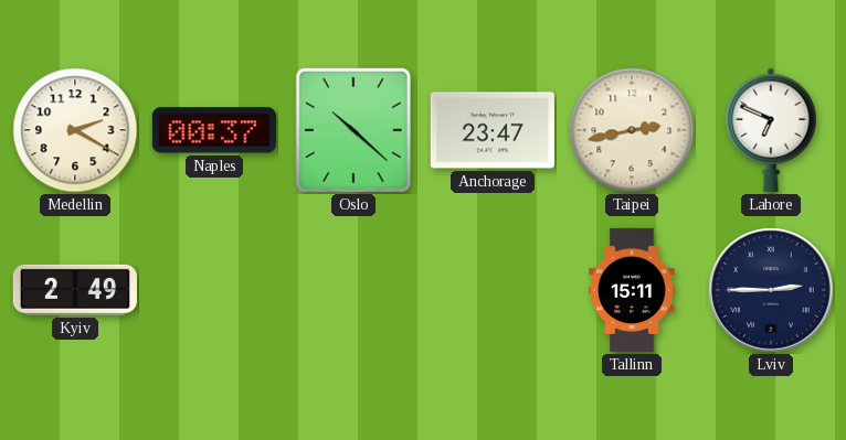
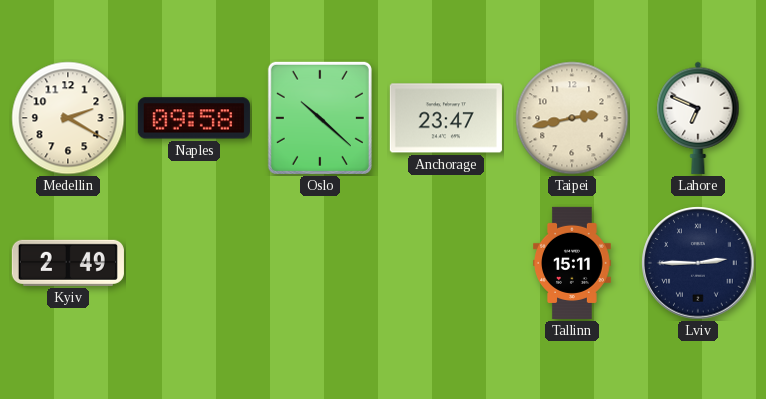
Naples: 00:37 -> 09:58
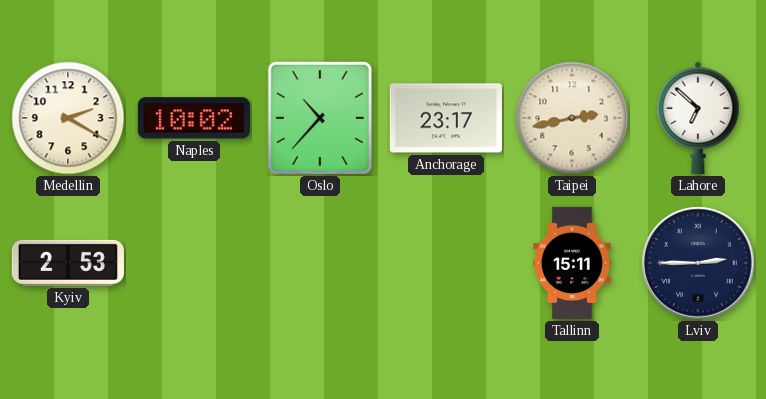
Naples: 09:58 -> 10:02
Oslo: 10:22 -> 10:37
Anchorage: 23:47 -> 23:17
Lahore: 6:49 -> 6:52
Kyiv: 2:49 -> 2:53
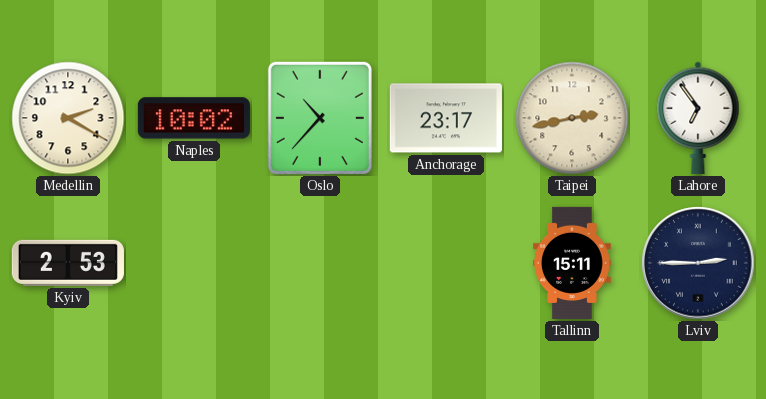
Lahore: 6:52 -> 6:54
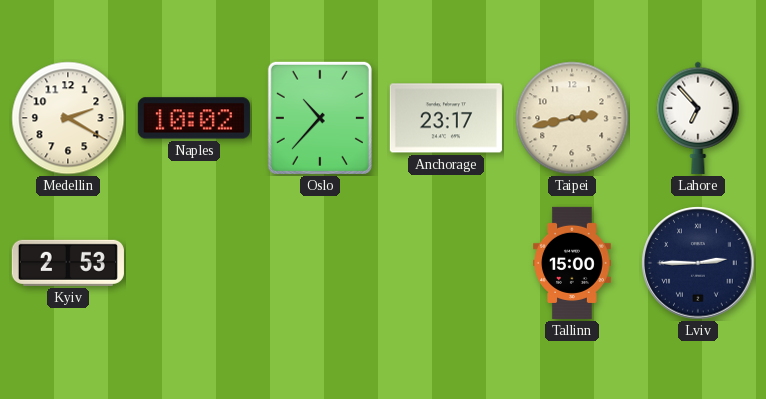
Lahore: 6:54 -> 6:53
Tallinn: 15:11 -> 15:00
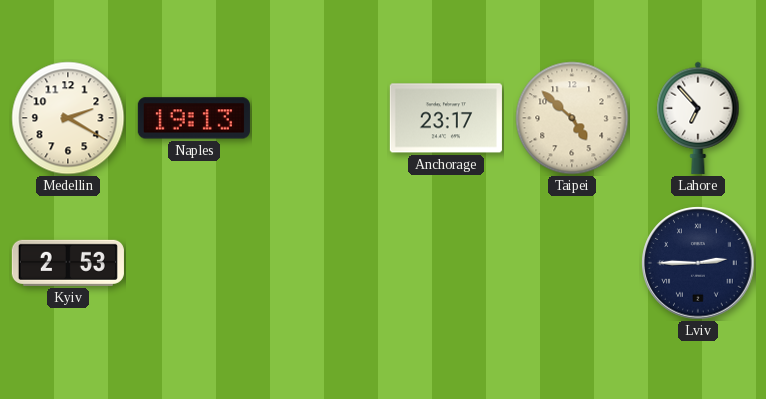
Naples: 10:02 -> 19:13
Oslo: 10:37 -> none
Taipei: 2:43 -> 4:52
Tallinn: 15:00 -> none
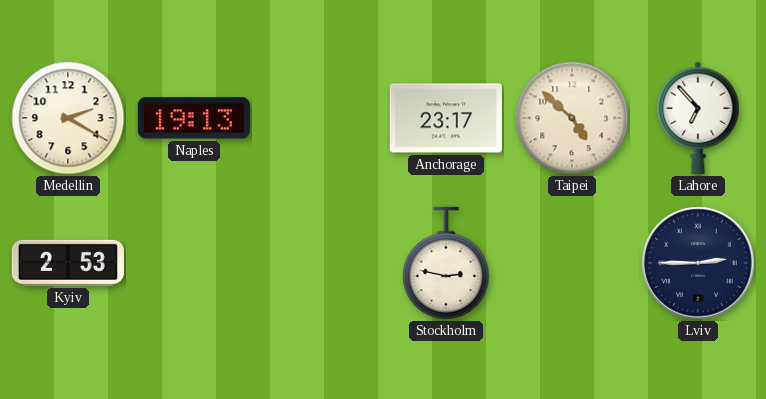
Stockholm: none -> 2:47
